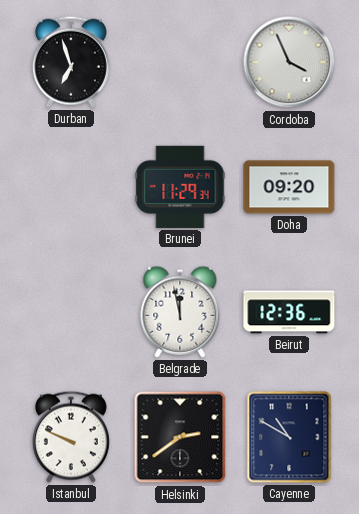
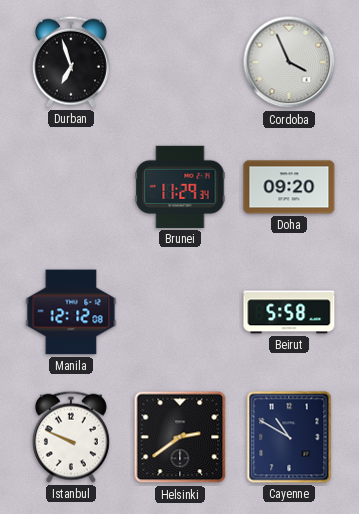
Manila: none -> 12:12
Belgrade: 11:58 -> none
Beirut: 12:36 -> 5:58
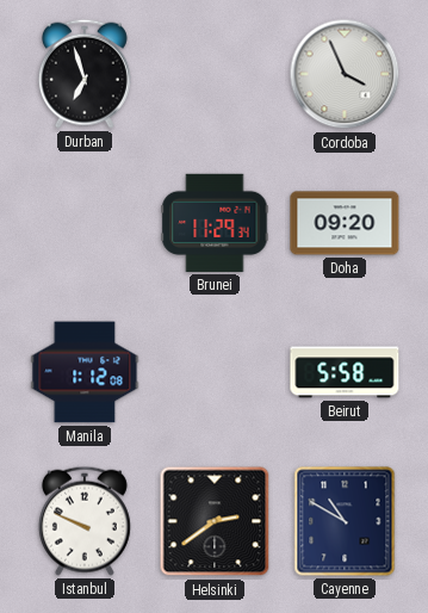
Manila: 12:12 -> 1:12
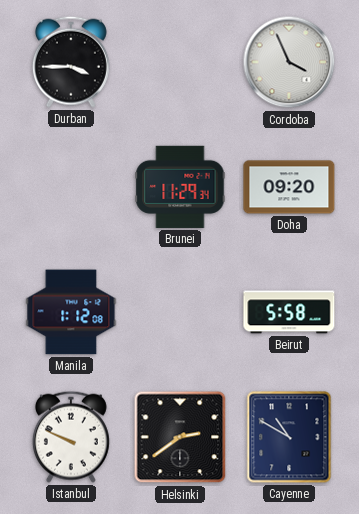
Durban: 6:57 -> 3:45
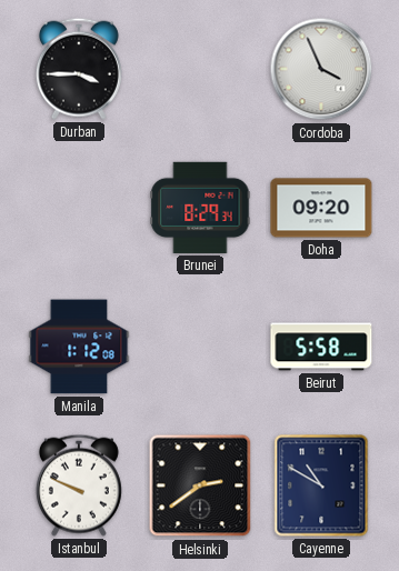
Brunei: 11:29 -> 8:29
